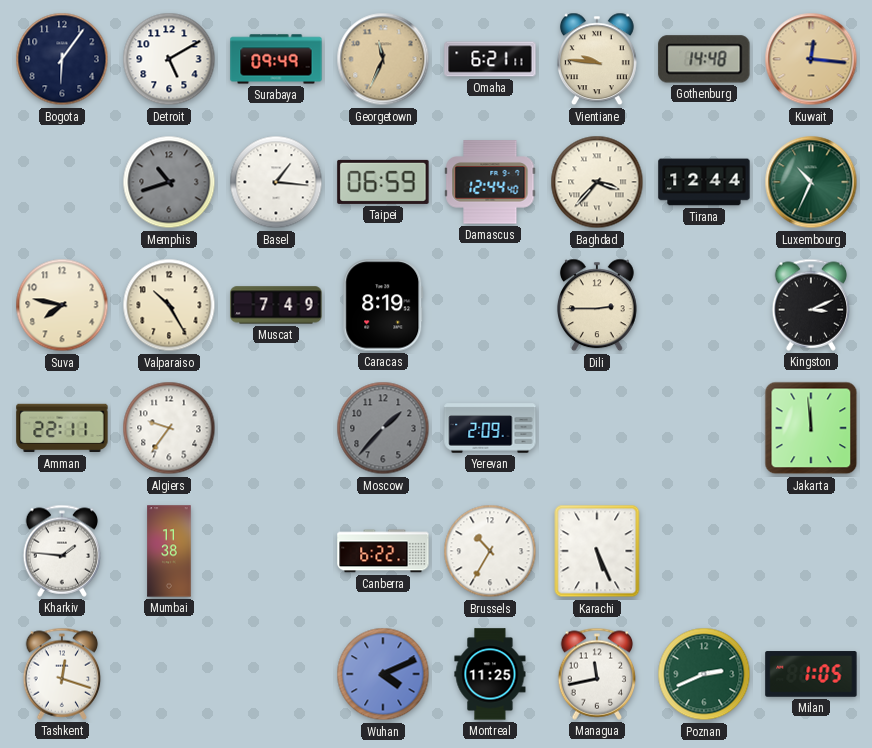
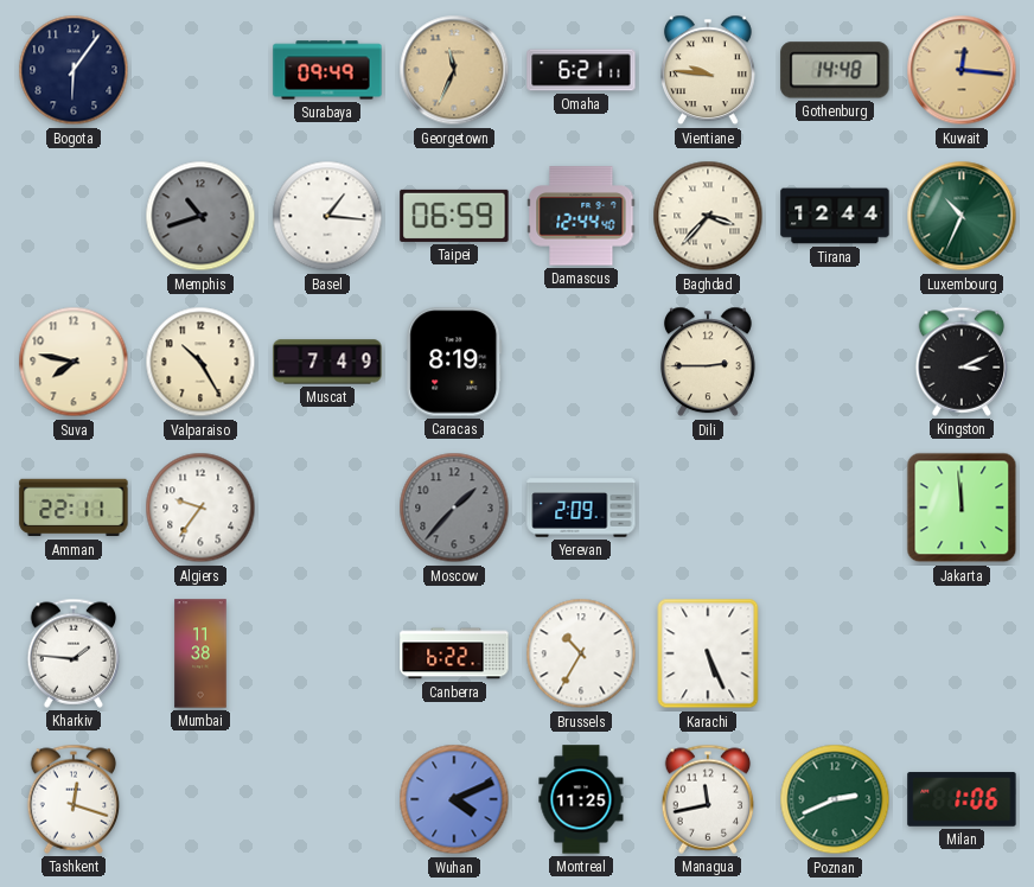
Detroit: 5:10 -> none
Milan: 1:05 -> 1:06
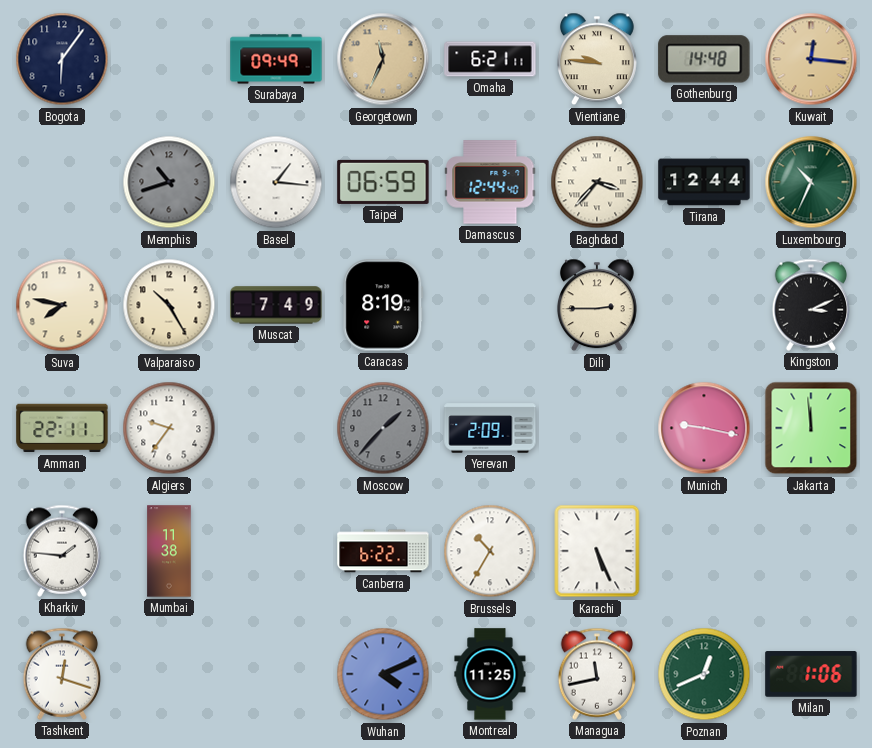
Munich: none -> 9:17
Poznan: 2:41 -> 12:41
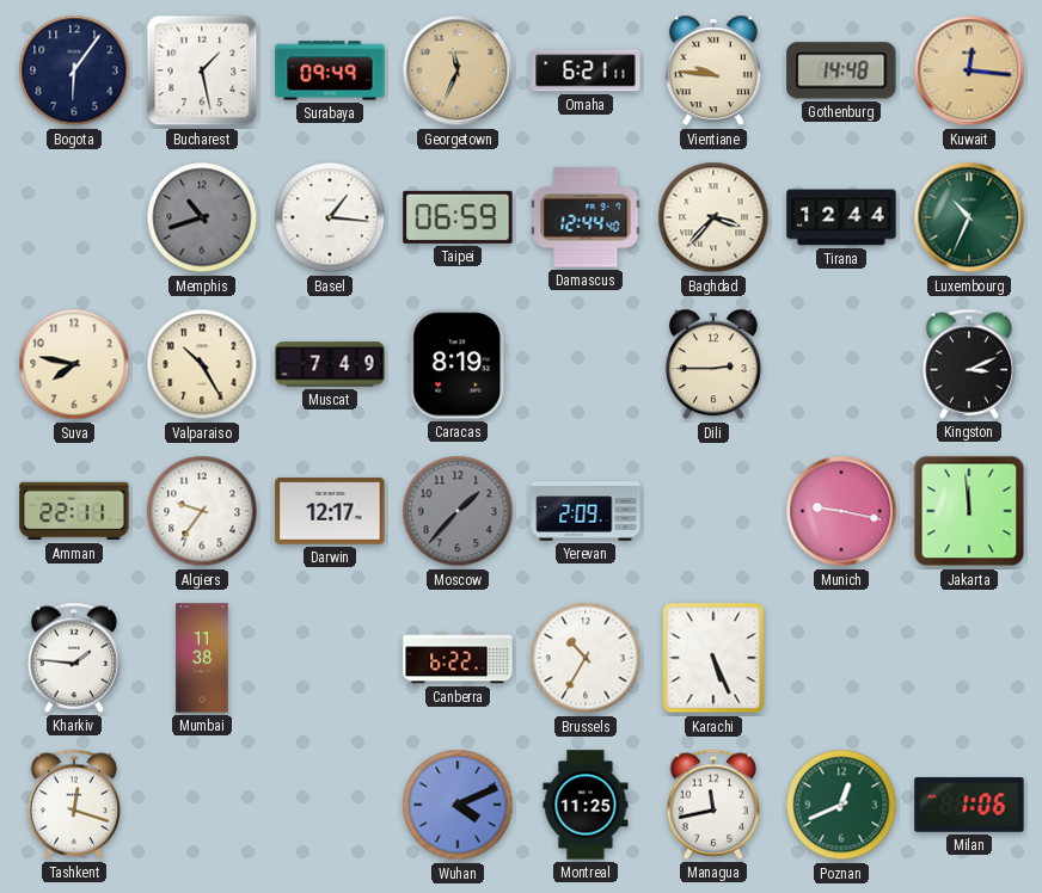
Bucharest: none -> 1:28
Darwin: none -> 12:17
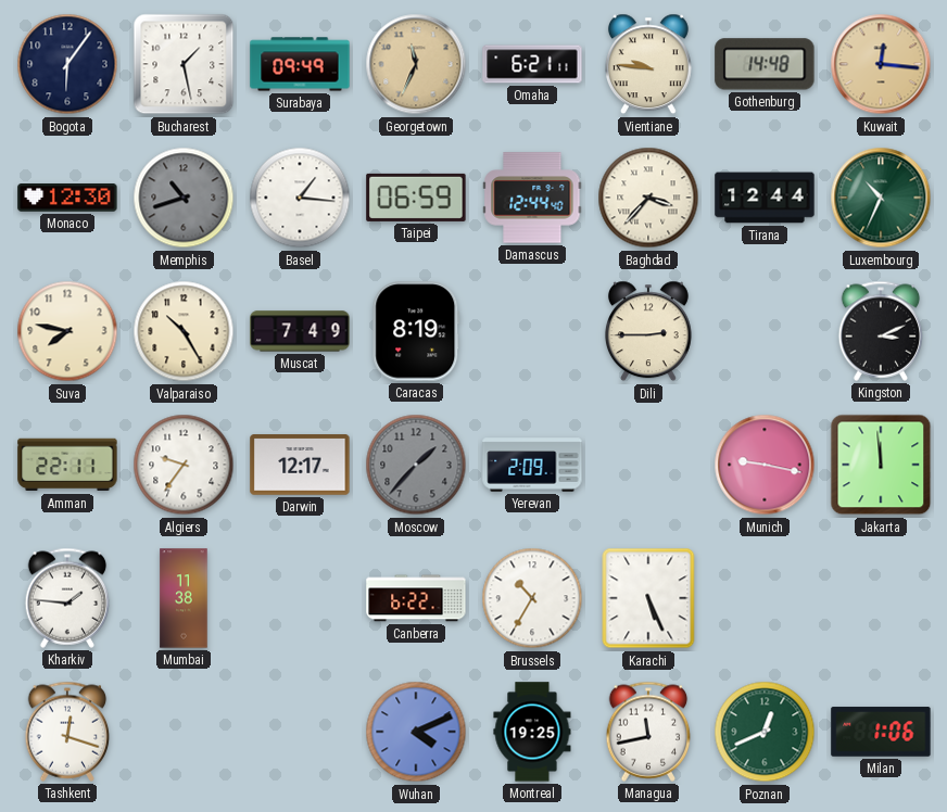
Monaco: none -> 12:30
Montreal: 11:25 -> 19:25
